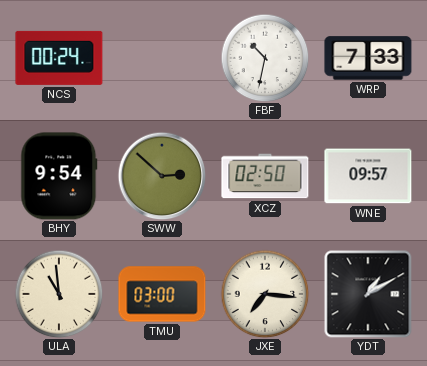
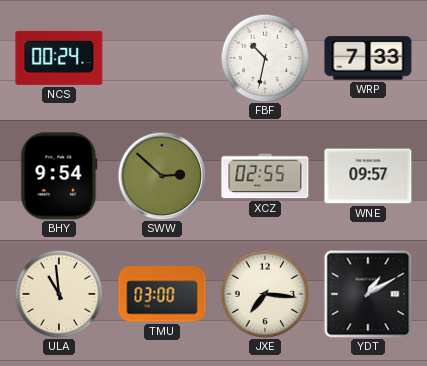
XCZ: 02:50 -> 02:55
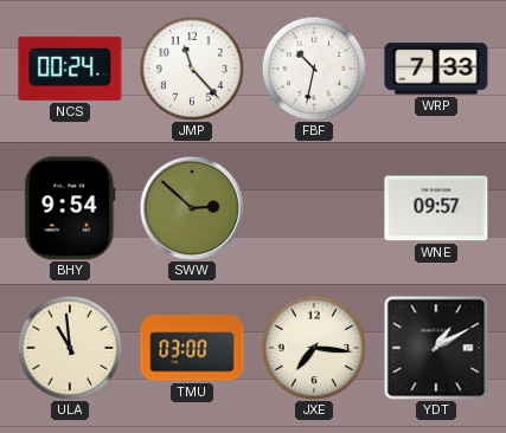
JMP: none -> 11:23
XCZ: 02:55 -> none
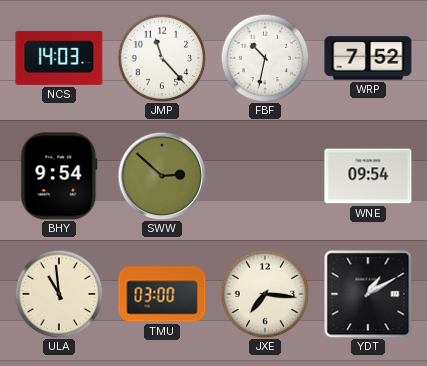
NCS: 00:24 -> 14:03
WRP: 7:33 -> 7:52
WNE: 09:57 -> 09:54
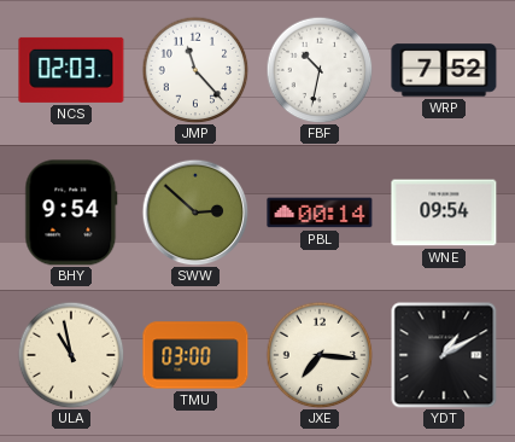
NCS: 14:03 -> 02:03
PBL: none -> 00:14
ULA: 10:59 -> 10:58
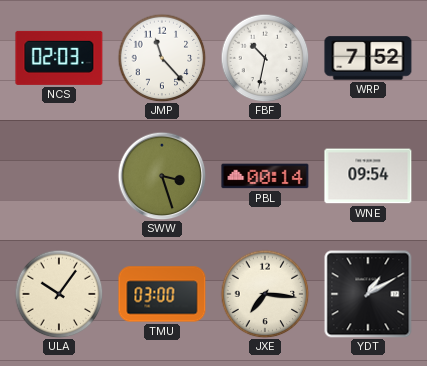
BHY: 9:54 -> none
SWW: 2:52 -> 3:27
ULA: 10:58 -> 10:06
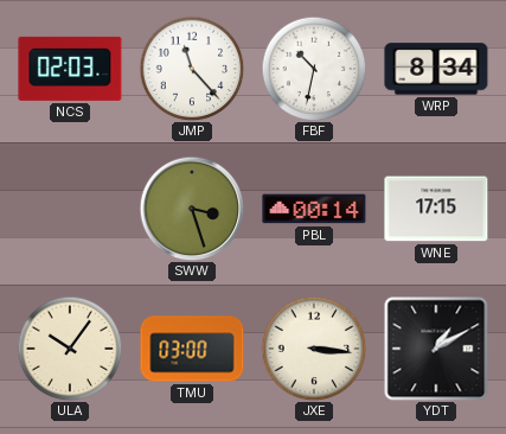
WRP: 7:52 -> 8:34
WNE: 09:54 -> 17:15
JXE: 7:16 -> 3:16
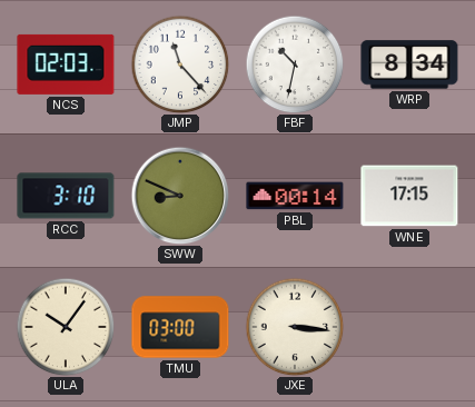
RCC: none -> 3:10
SWW: 3:27 -> 8:49
YDT: 1:10 -> none
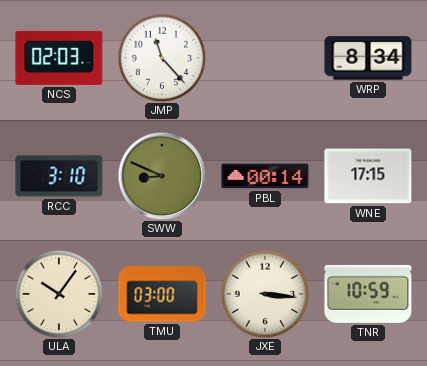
FBF: 10:32 -> none
TNR: none -> 10:59
